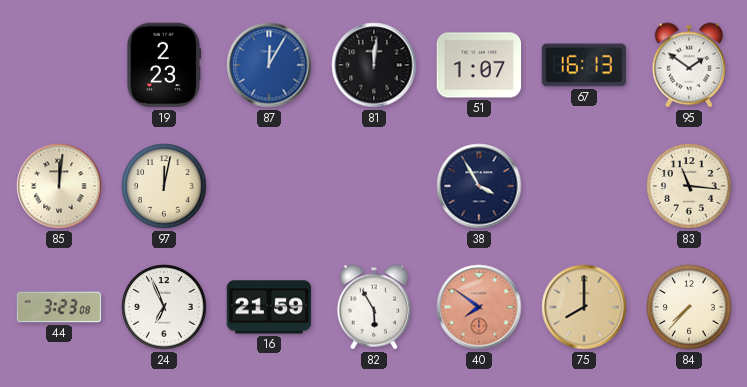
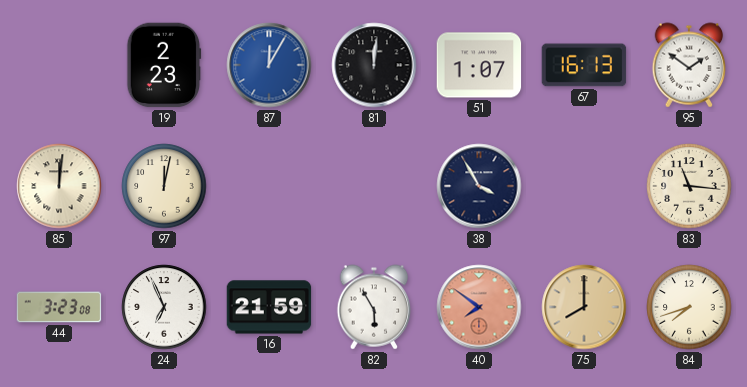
84: 7:37 -> 7:42
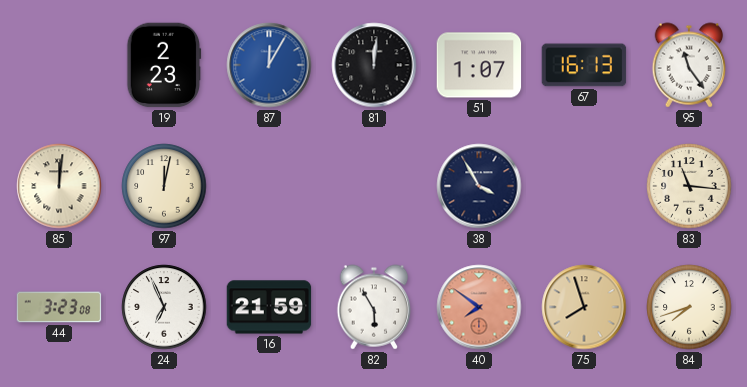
95: 1:51 -> 11:24
75: 8:00 -> 7:57
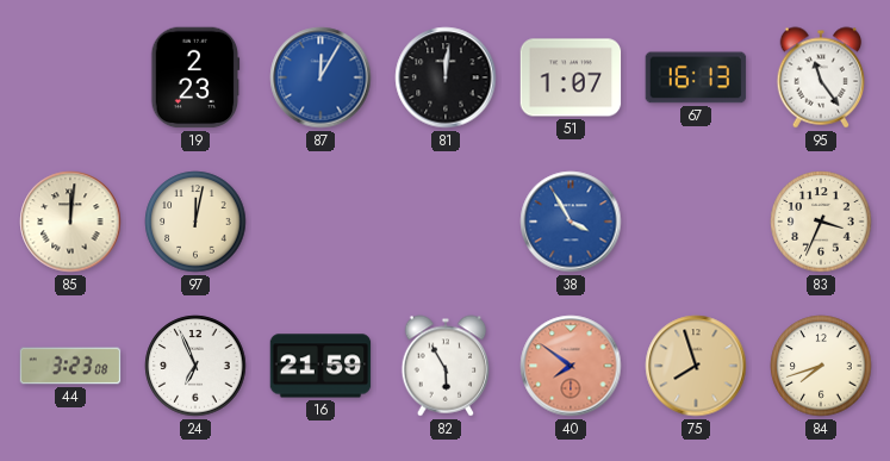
38 dial: navy -> blue
83: 11:16 -> 3:34
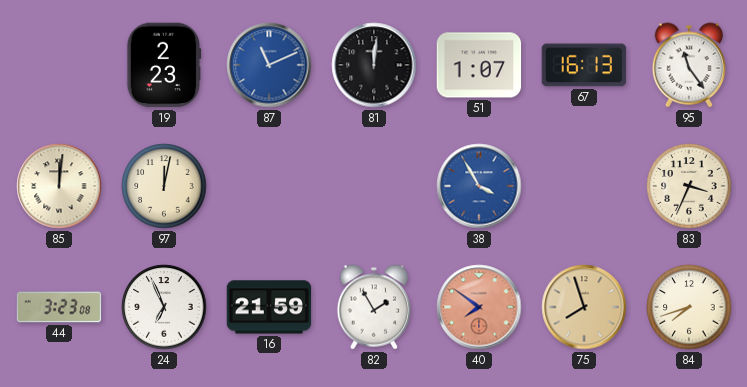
87: 12:05 -> 11:11
82: 5:55 -> 1:55
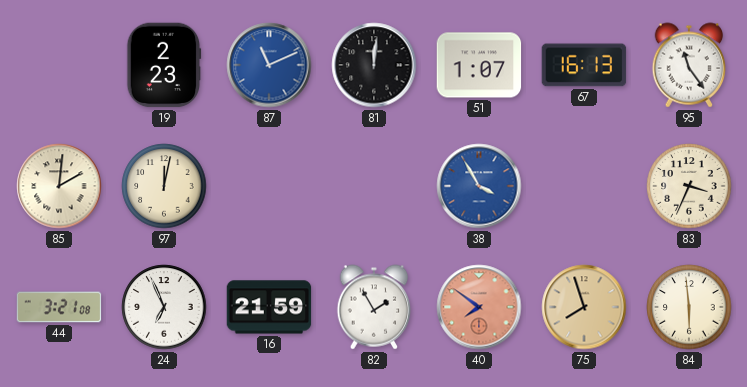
85: 12:01 -> 2:01
44: 3:23 -> 3:21
84: 7:42 -> 5:59
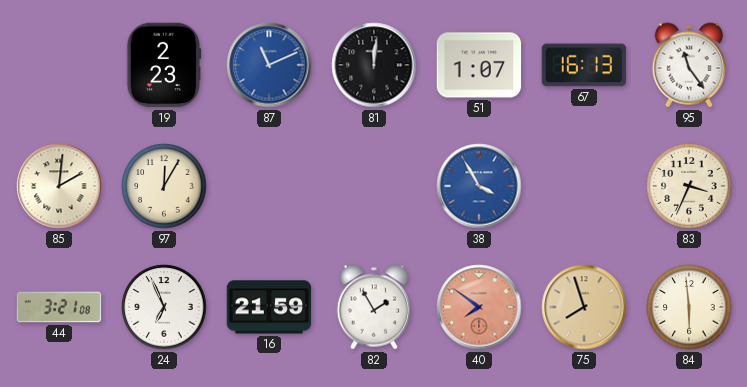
97: 12:02 -> 12:05
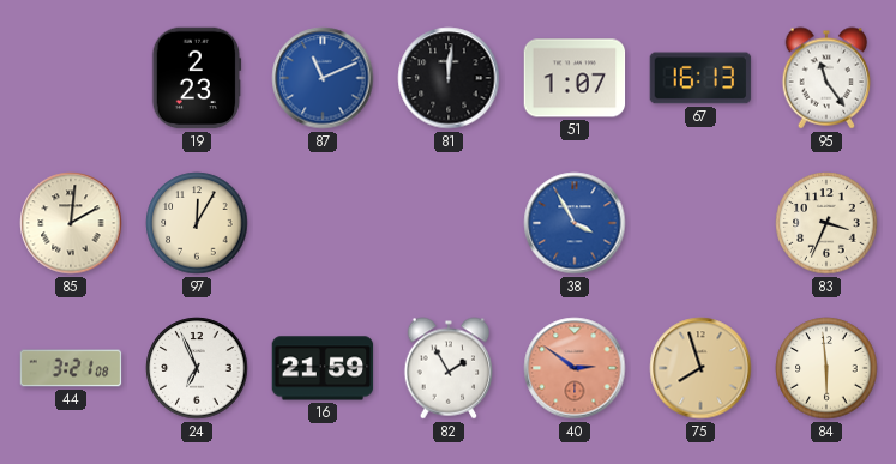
40: 7:51 -> 2:51
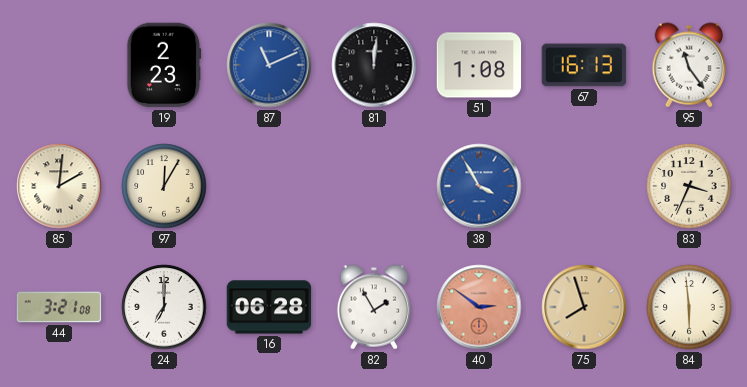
51: 1:07 -> 1:08
24: 6:56 -> 7:00
16: 21:59 -> 06:28
